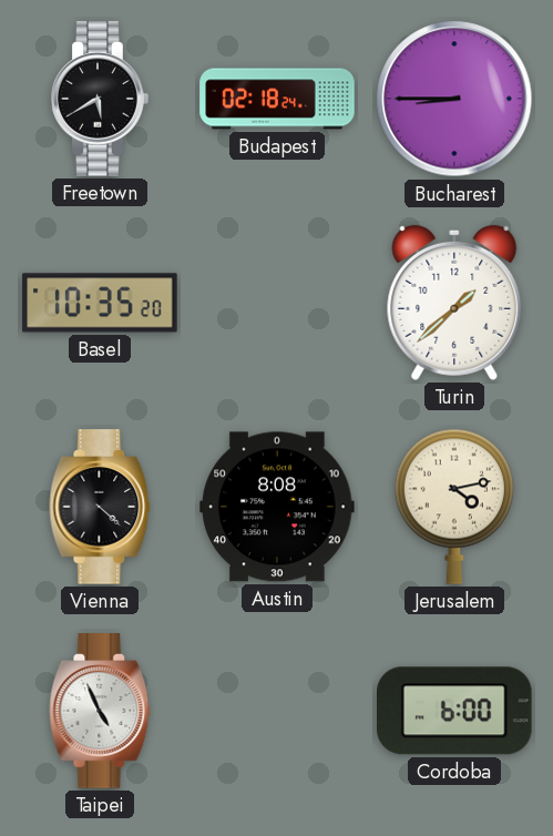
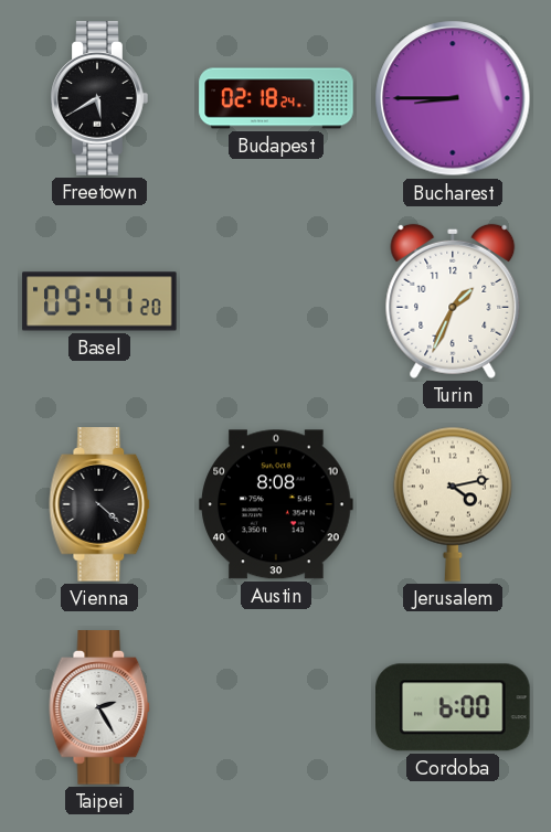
Basel: 10:35 -> 09:41
Turin: 1:38 -> 1:34
Taipei: 4:56 -> 2:25
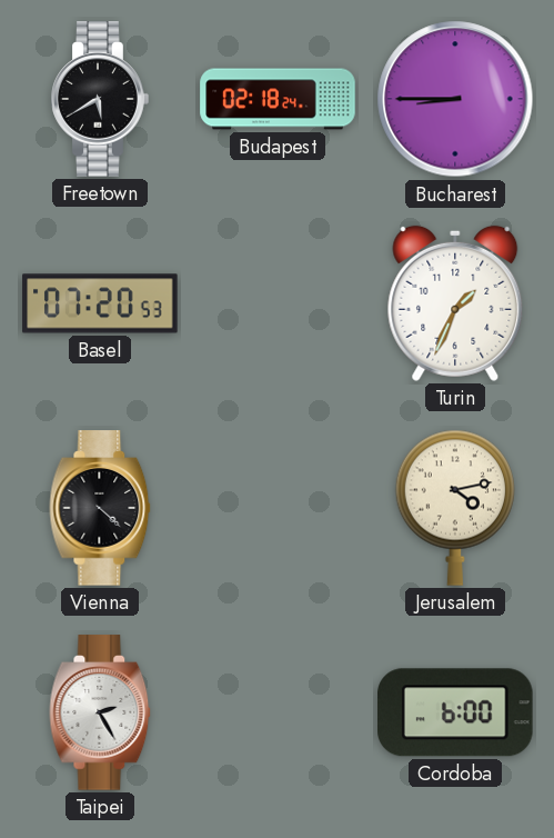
Basel: 09:41 -> 07:20
Austin: 8:08 -> none
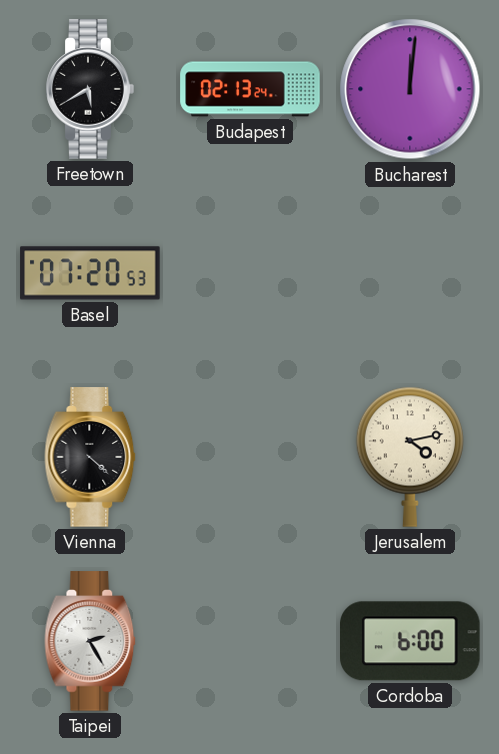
Budapest: 02:18 -> 02:13
Bucharest: 8:45 -> 12:01
Turin: 1:34 -> none
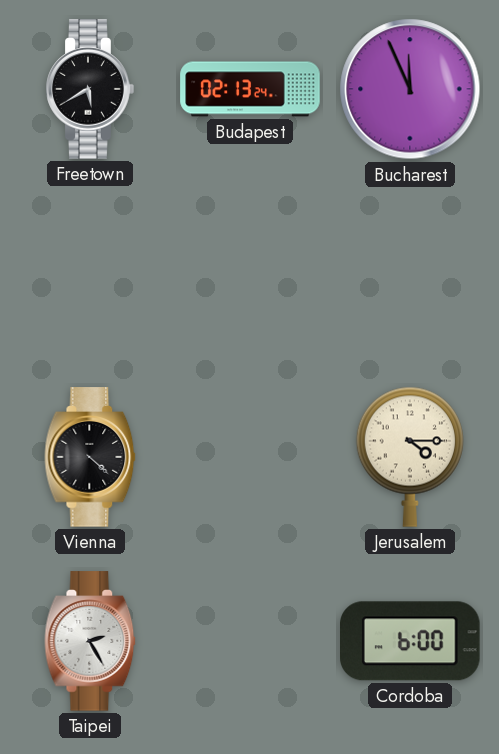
Bucharest: 12:01 -> 11:56
Basel: 07:20 -> none
Jerusalem: 4:13 -> 4:15
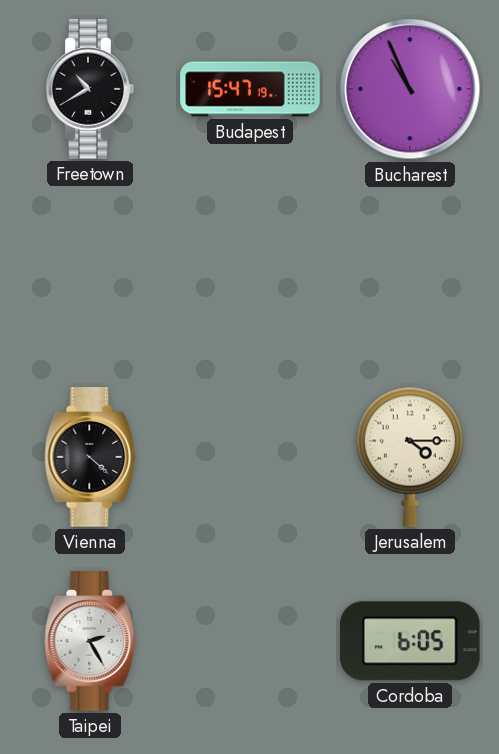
Freetown: 5:40 -> 10:40
Budapest: 02:13 -> 15:47
Bucharest: 11:56 -> 10:56
Cordoba: 6:00 -> 6:05
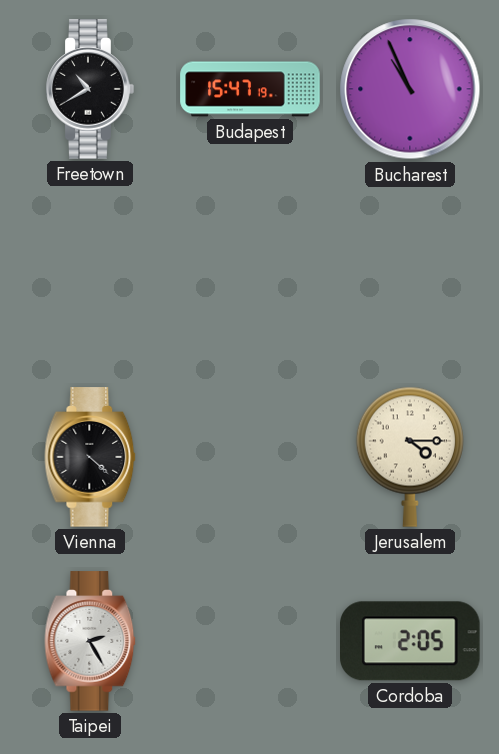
Cordoba: 6:05 -> 2:05
